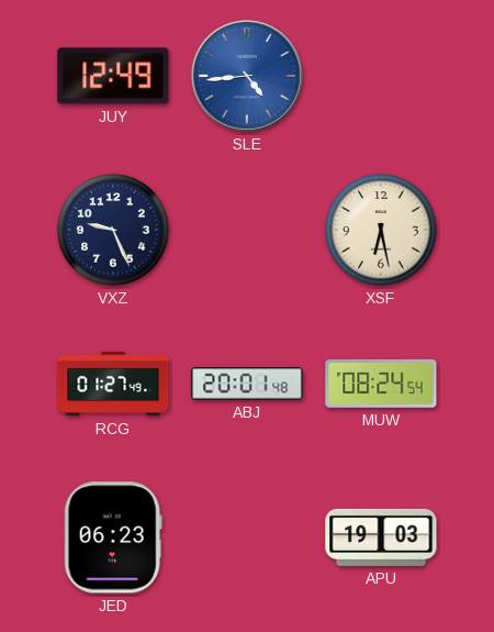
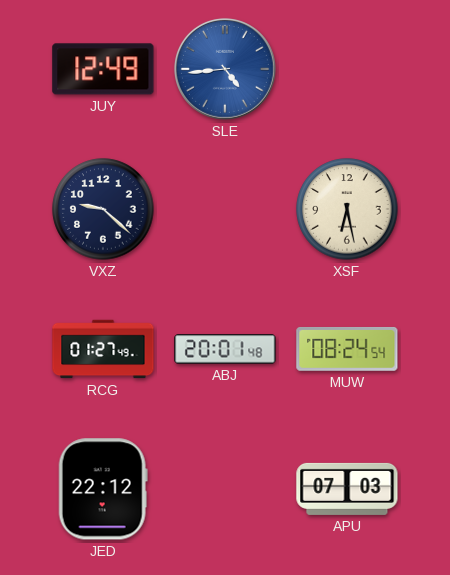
VXZ: 9:26 -> 9:22
JED: 06:23 -> 22:12
APU: 19:03 -> 07:03
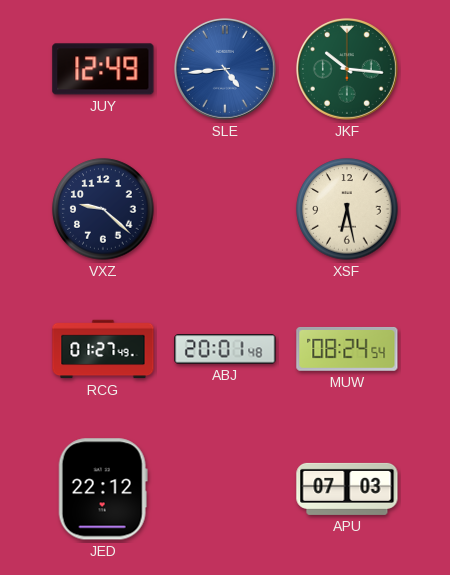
JKF: none -> 10:16
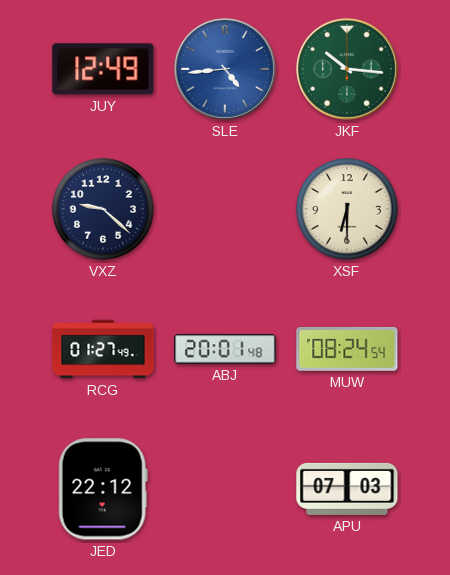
XSF: 6:28 -> 6:30
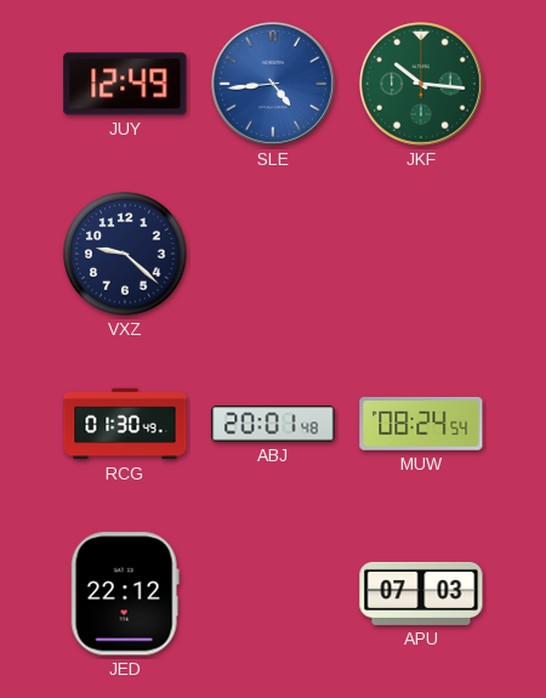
XSF: 6:30 -> none
RCG: 01:27 -> 01:30
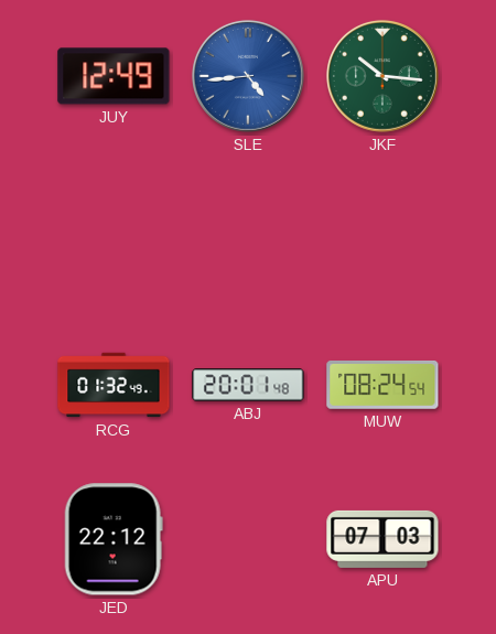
VXZ: 9:22 -> none
RCG: 01:30 -> 01:32
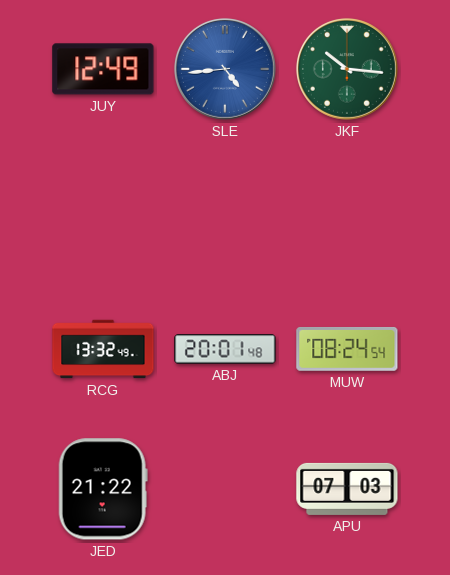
RCG: 01:32 -> 13:32
JED: 22:12 -> 21:22
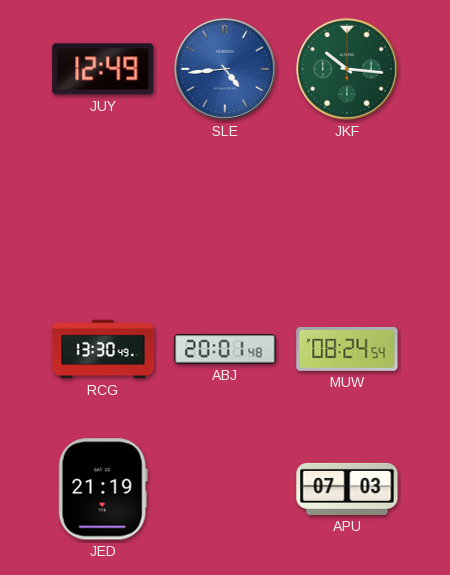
RCG: 13:32 -> 13:30
JED: 21:22 -> 21:19
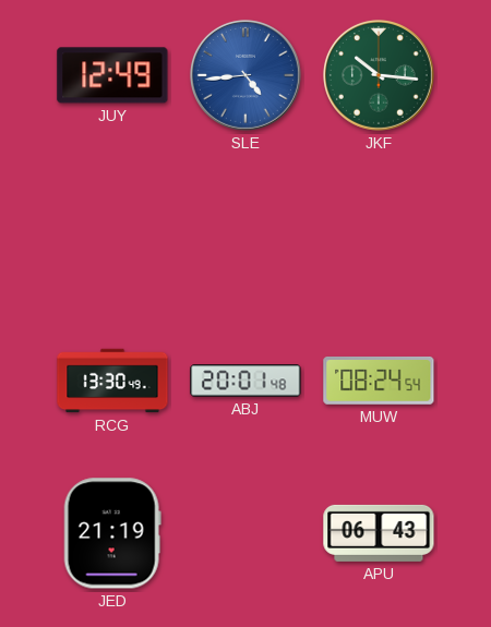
APU: 07:03 -> 06:43
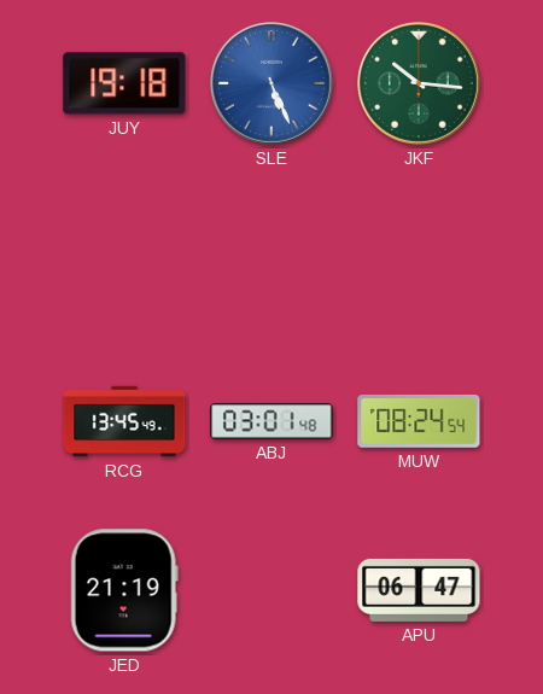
JUY: 12:49 -> 19:18
SLE: 4:44 -> 5:26
RCG: 13:30 -> 13:45
ABJ: 20:01 -> 03:01
APU: 06:43 -> 06:47
